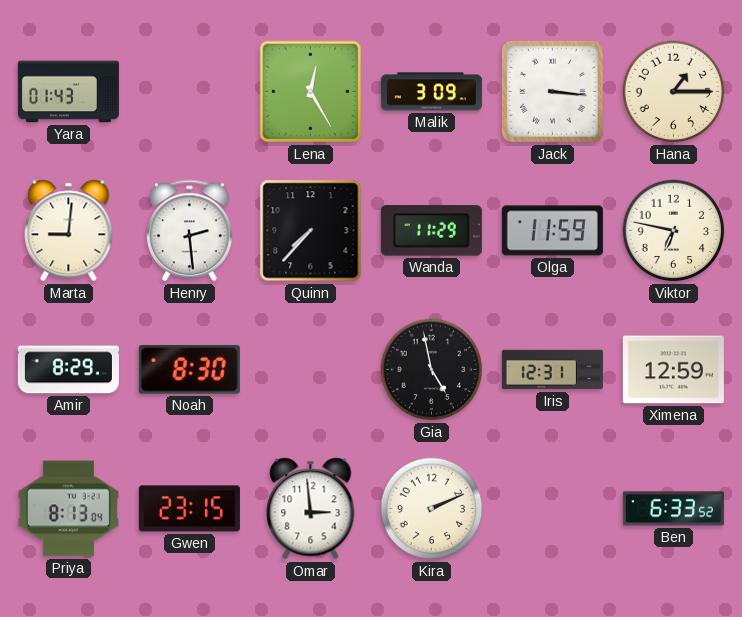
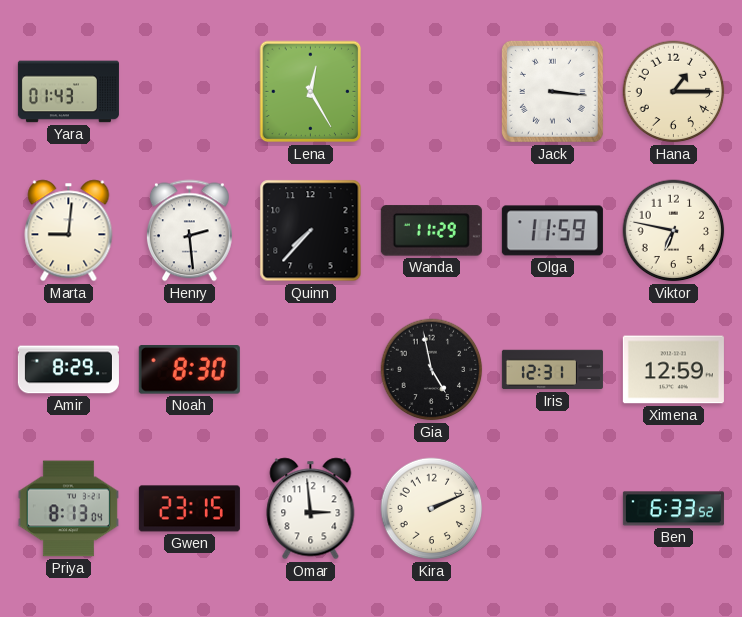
Malik: 3:09 -> none
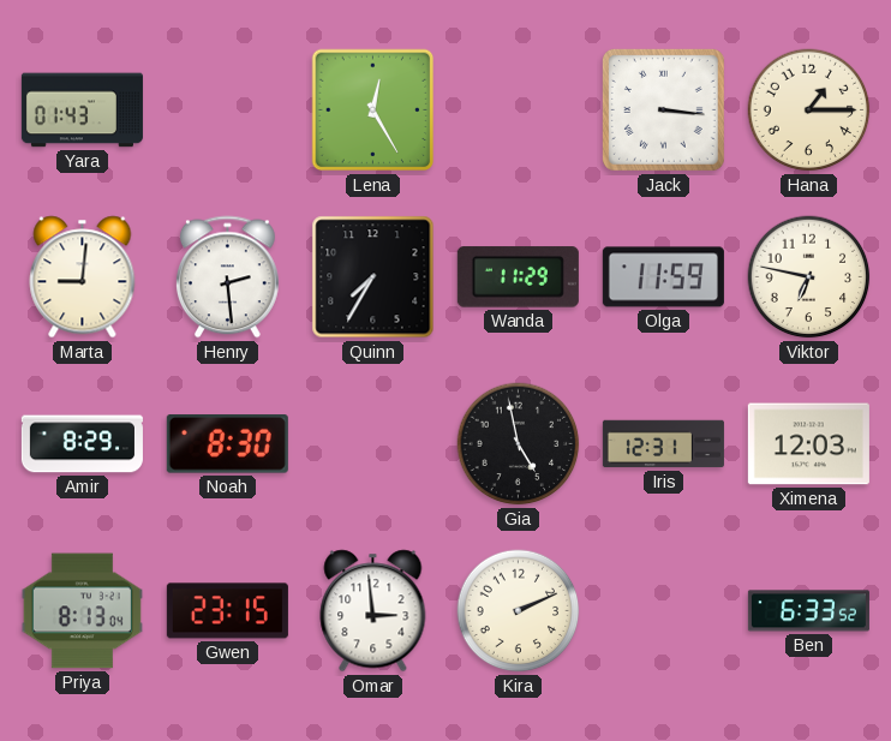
Quinn: 7:37 -> 7:35
Ximena: 12:59 -> 12:03
